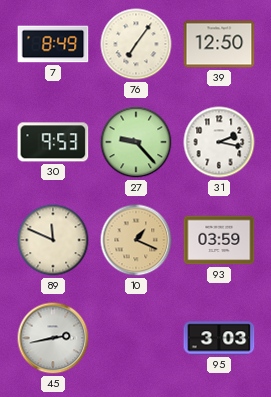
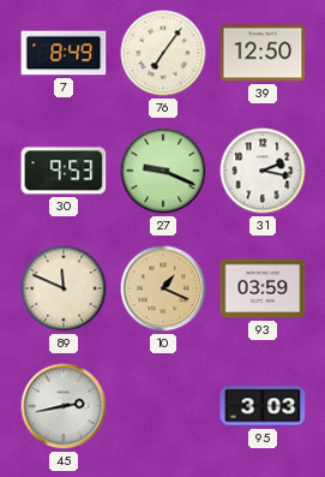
27: 9:23 -> 9:19
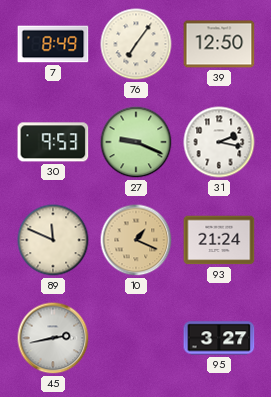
93: 03:59 -> 21:24
95: 3:03 -> 3:27
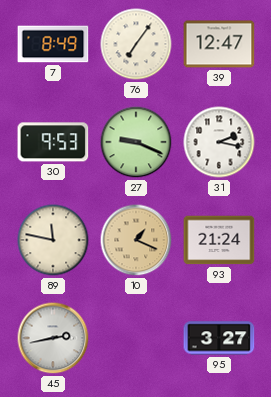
39: 12:50 -> 12:47
89: 11:49 -> 11:47
